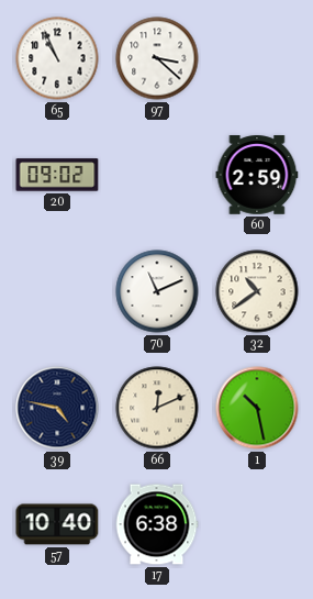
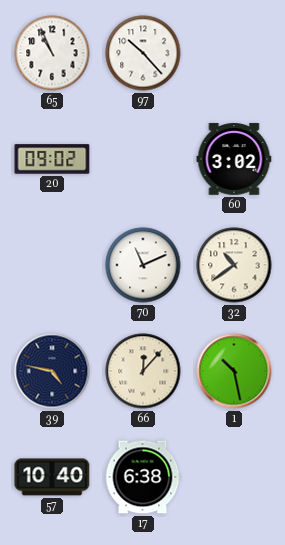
97: 3:22 -> 10:23
60: 2:59 -> 3:02
66: 12:11 -> 12:07
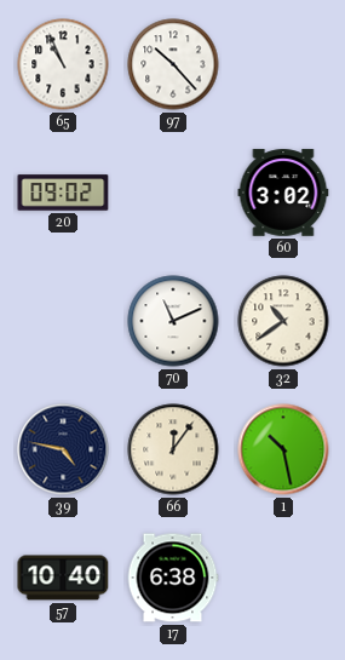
66: 12:07 -> 12:06
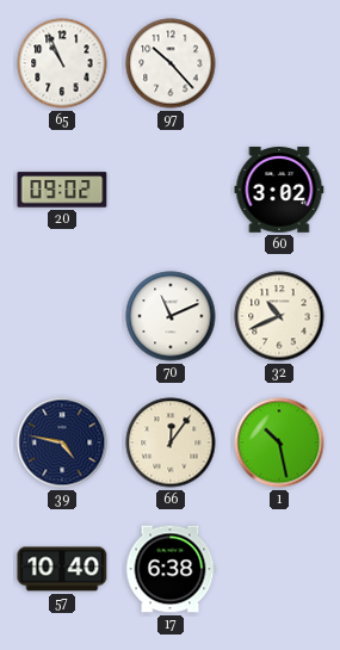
32: 10:39 -> 10:41
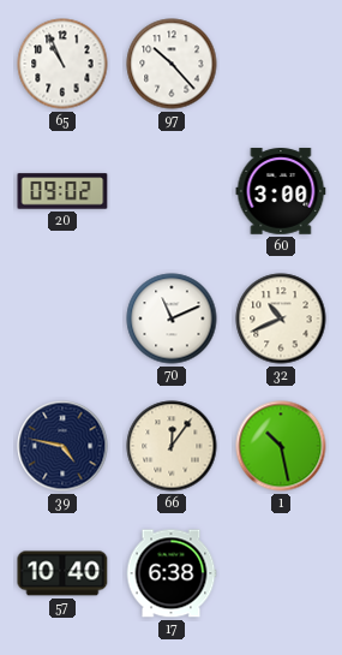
60: 3:02 -> 3:00
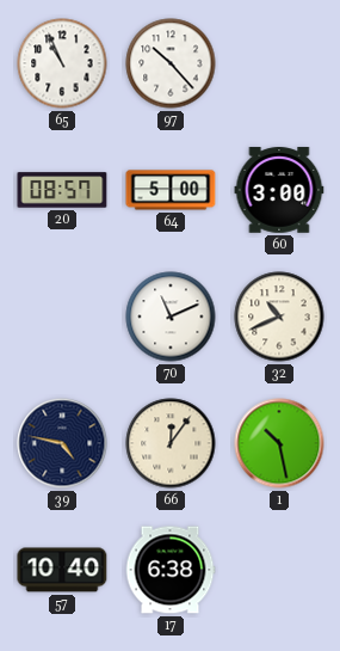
20: 09:02 -> 08:57
64: none -> 5:00
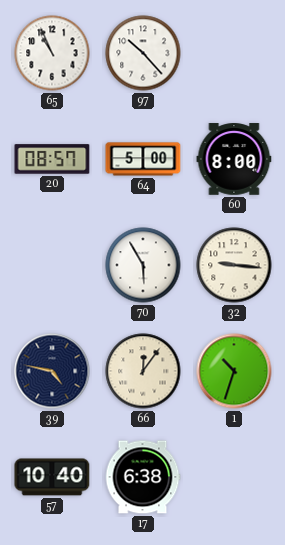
60: 3:00 -> 8:00
70: 11:11 -> 5:55
32: 10:41 -> 9:16
1: 10:28 -> 10:33
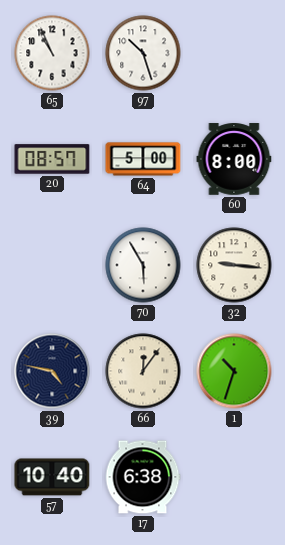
97: 10:23 -> 10:27
